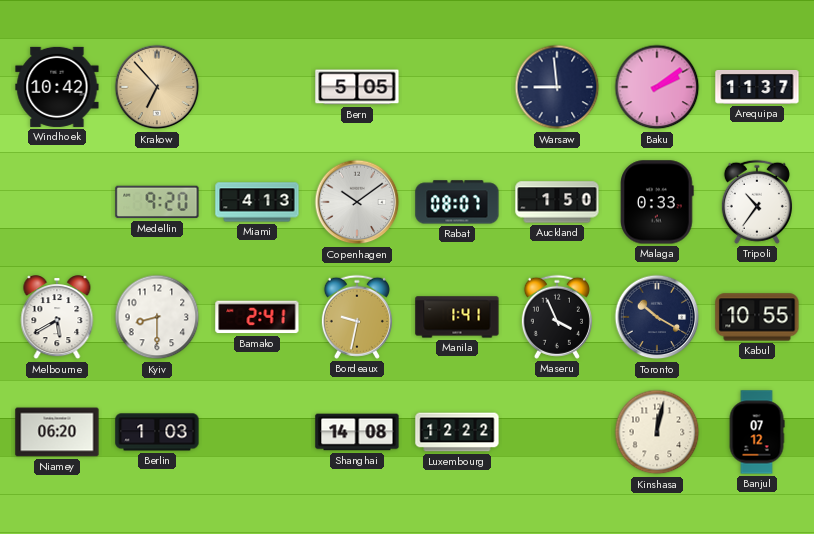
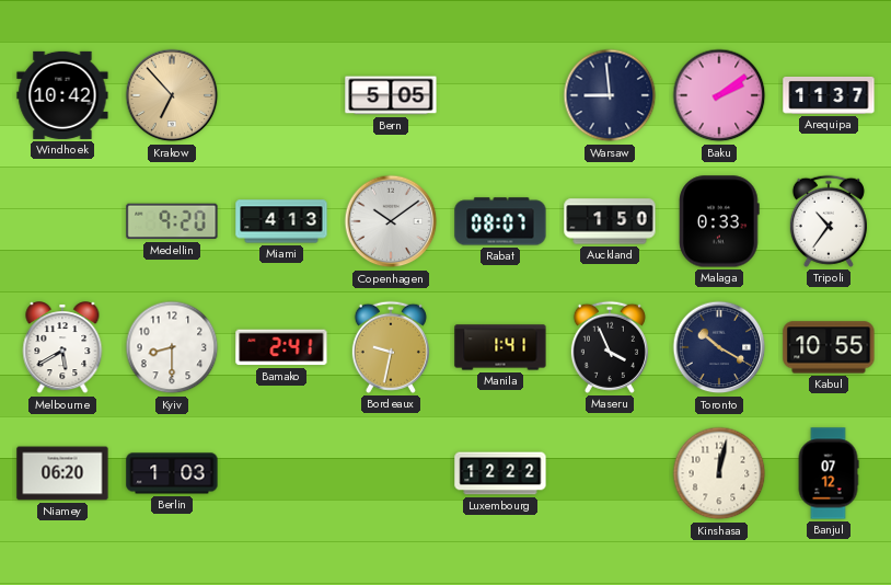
Shanghai: 14:08 -> none
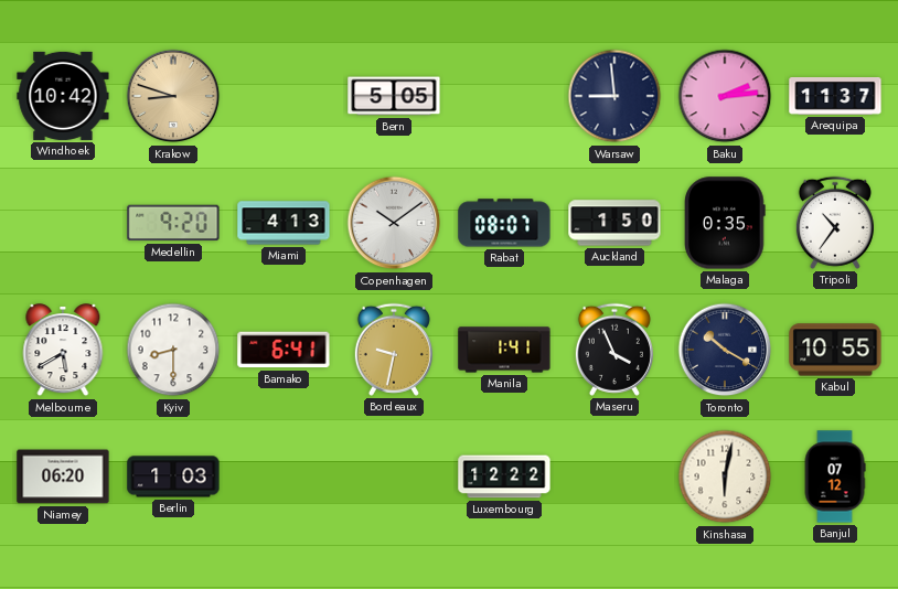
Krakow: 6:53 -> 8:48
Baku: 2:09 -> 2:14
Malaga: 0:33 -> 0:35
Bamako: 2:41 -> 6:41
Kinshasa: 12:02 -> 6:02
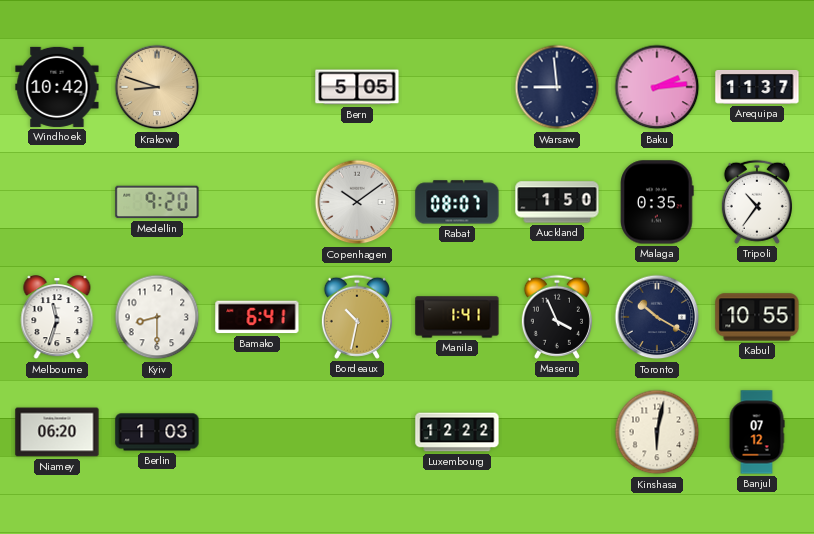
Miami: 4:13 -> none
Melbourne: 5:40 -> 11:33
Bordeaux: 9:32 -> 10:32
